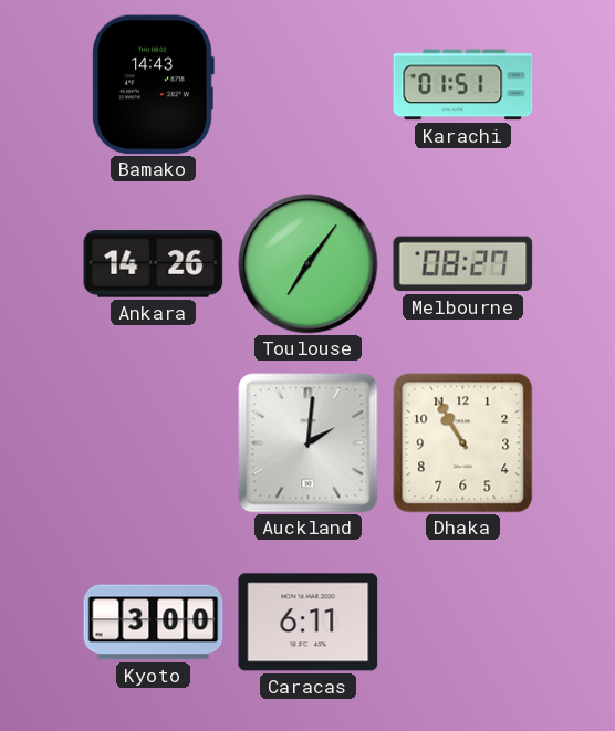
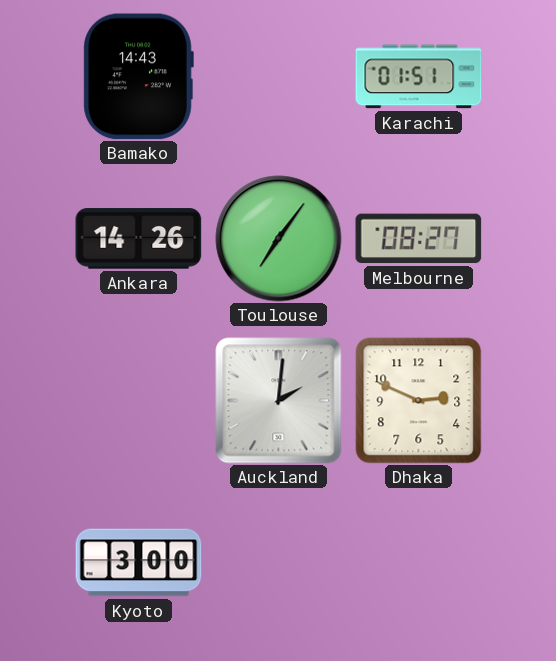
Dhaka: 10:55 -> 2:49
Caracas: 6:11 -> none
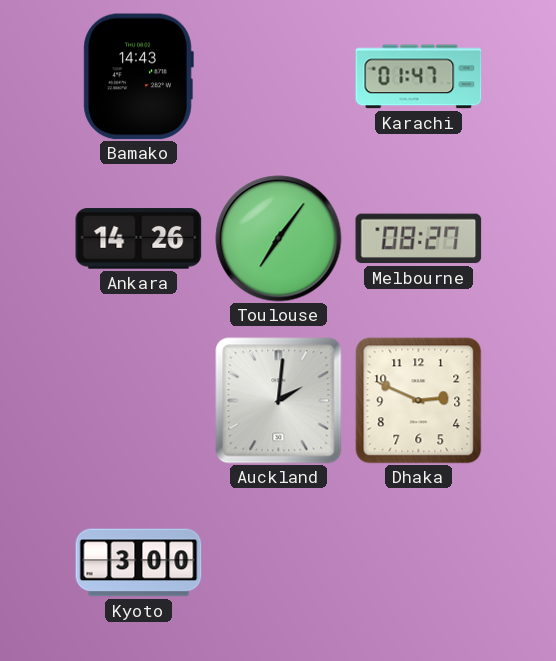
Karachi: 01:51 -> 01:47
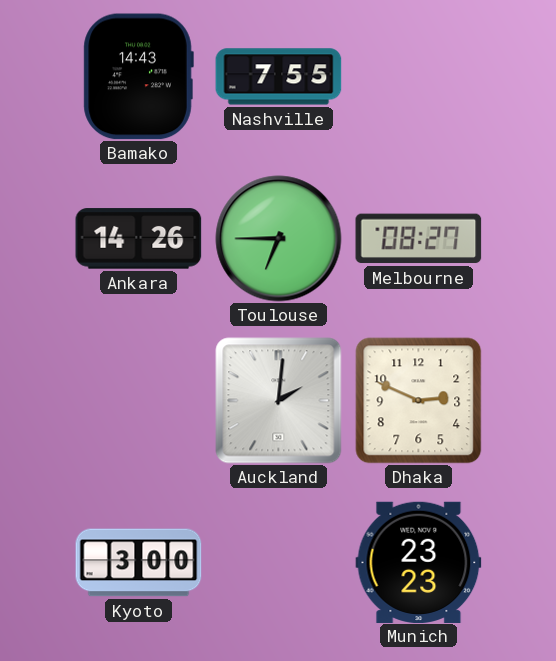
Nashville: none -> 7:55
Karachi: 01:47 -> none
Toulouse: 7:06 -> 6:45
Munich: none -> 23:23
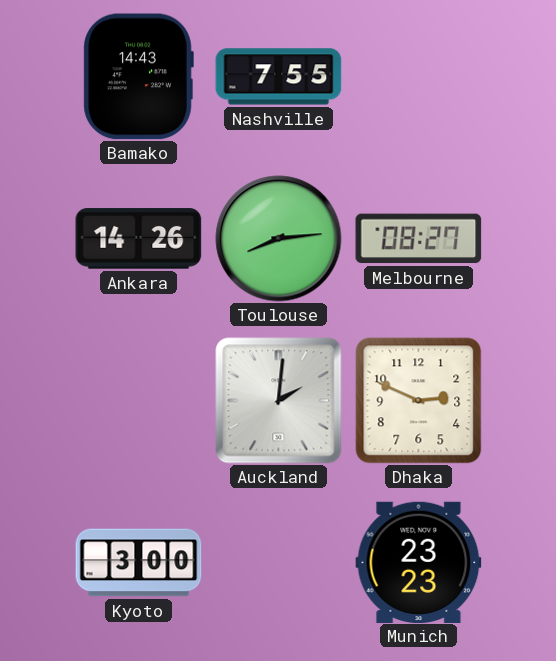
Toulouse: 6:45 -> 8:14
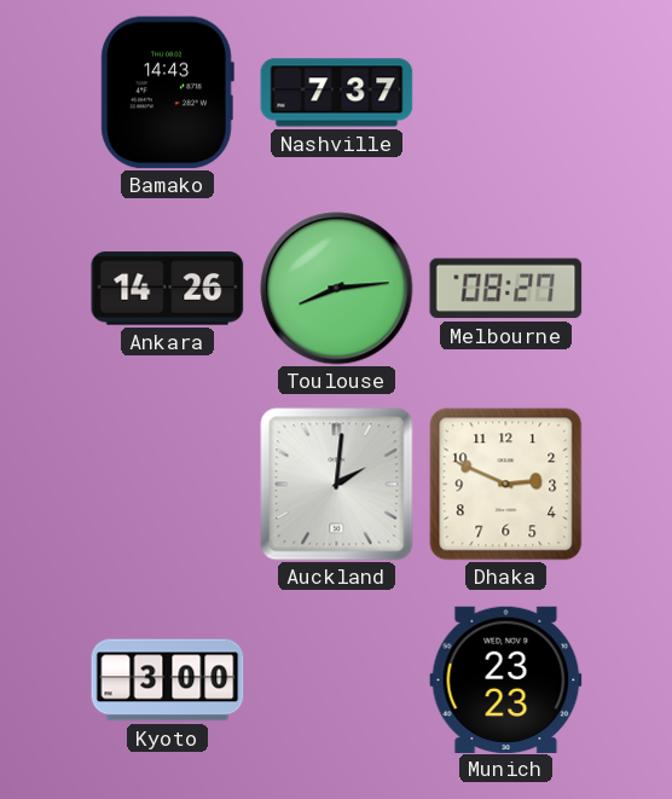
Nashville: 7:55 -> 7:37
